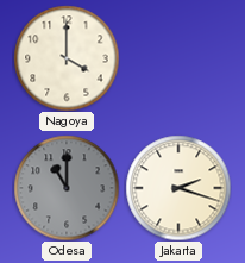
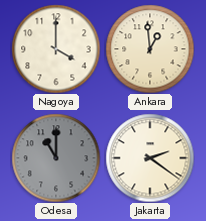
Ankara: none -> 12:59
Jakarta: 2:18 -> 2:21
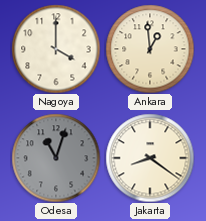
Odesa: 11:00 -> 11:03
Jakarta: 2:21 -> 8:21
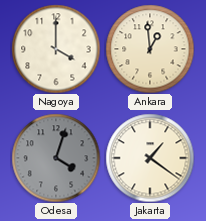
Odesa: 11:03 -> 4:03
Jakarta: 8:21 -> 1:21
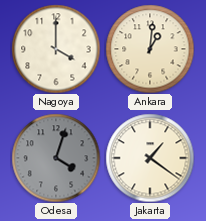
Ankara: 12:59 -> 1:01
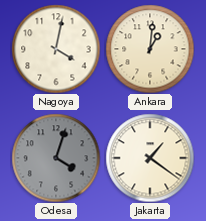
Nagoya: 4:00 -> 4:02
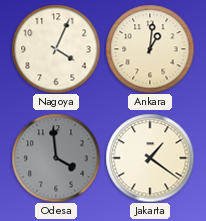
Nagoya: 4:02 -> 4:04
Odesa: 4:03 -> 3:59
